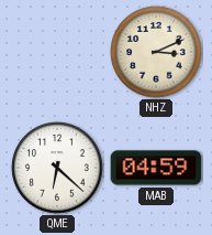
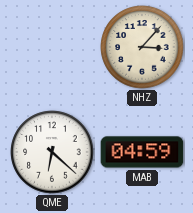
NHZ: 3:11 -> 3:07
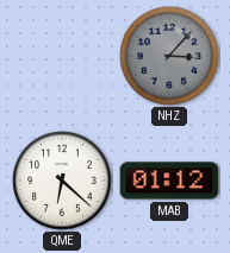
NHZ dial: cream -> grey
MAB: 04:59 -> 01:12
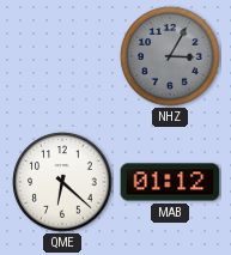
NHZ: 3:07 -> 3:05
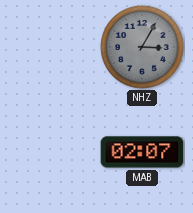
QME: 6:22 -> none
MAB: 01:12 -> 02:07
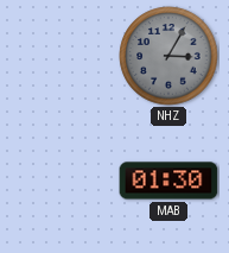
MAB: 02:07 -> 01:30
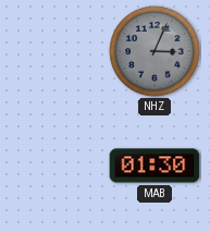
NHZ: 3:05 -> 3:04
